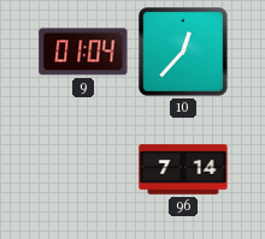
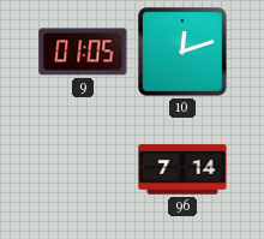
9: 01:04 -> 01:05
10: 12:37 -> 12:12
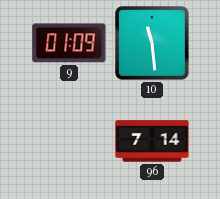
9: 01:05 -> 01:09
10: 12:12 -> 11:29
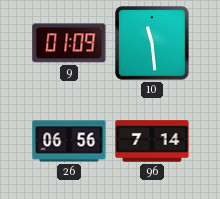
26: none -> 06:56
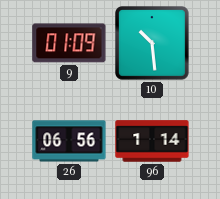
10: 11:29 -> 10:29
96: 7:14 -> 1:14
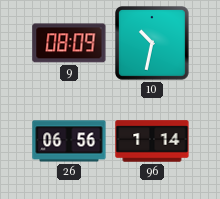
9: 01:09 -> 08:09
10: 10:29 -> 10:32
